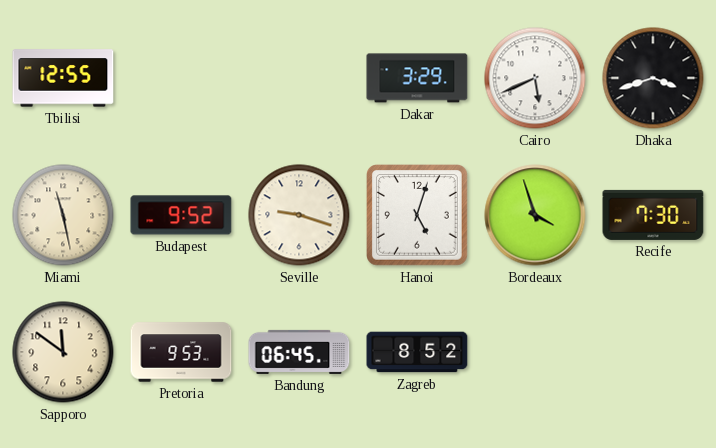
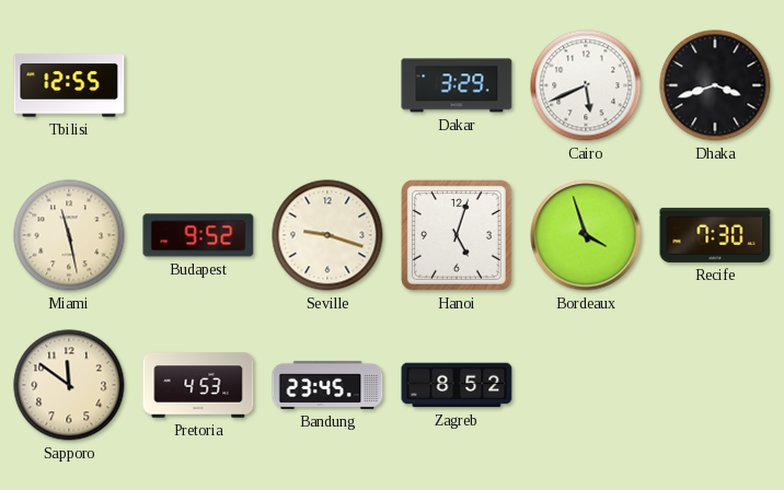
Pretoria: 9:53 -> 4:53
Bandung: 06:45 -> 23:45
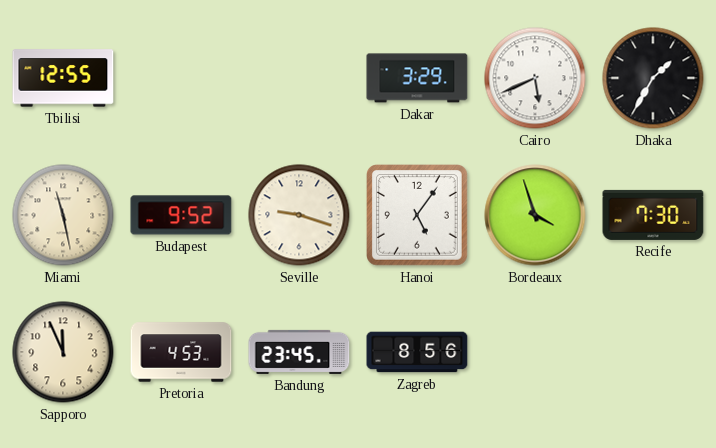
Dhaka: 3:42 -> 1:35
Hanoi: 5:03 -> 5:06
Sapporo: 11:51 -> 11:56
Zagreb: 8:52 -> 8:56
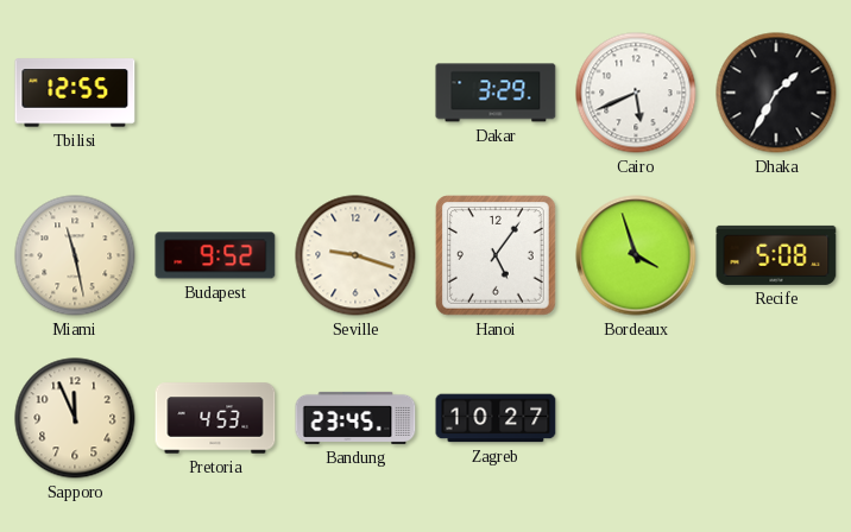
Recife: 7:30 -> 5:08
Zagreb: 8:56 -> 10:27
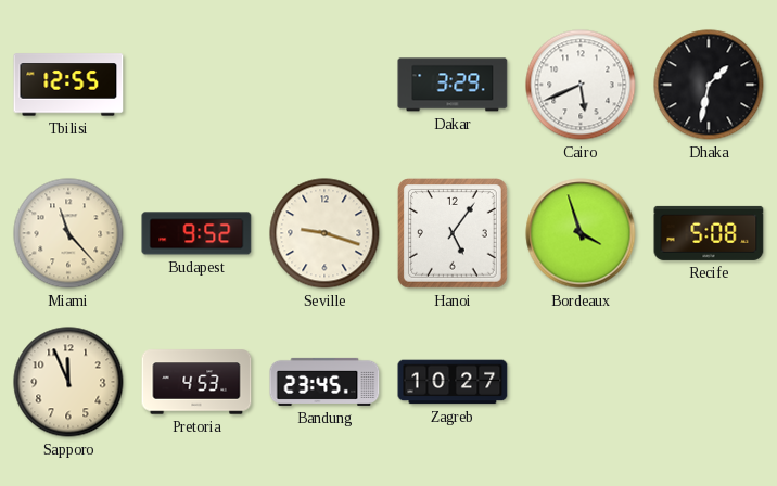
Dhaka: 1:35 -> 1:32
Miami: 11:28 -> 11:23
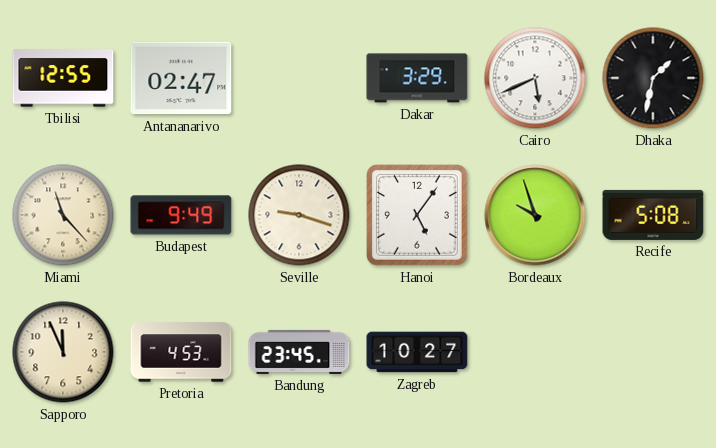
Antananarivo: none -> 02:47
Budapest: 9:52 -> 9:49
Bordeaux: 3:57 -> 9:57
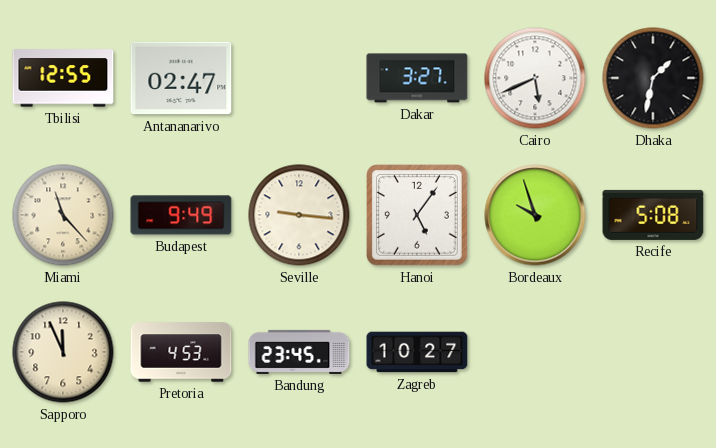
Dakar: 3:29 -> 3:27
Seville: 9:18 -> 9:16
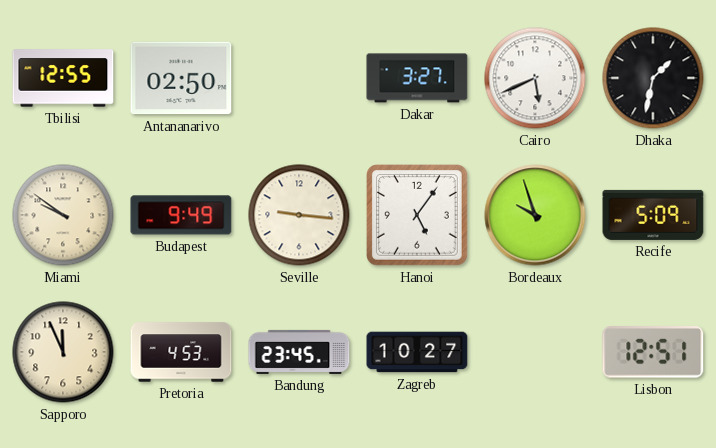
Antananarivo: 02:47 -> 02:50
Miami: 11:23 -> 9:51
Recife: 5:08 -> 5:09
Lisbon: none -> 12:51
